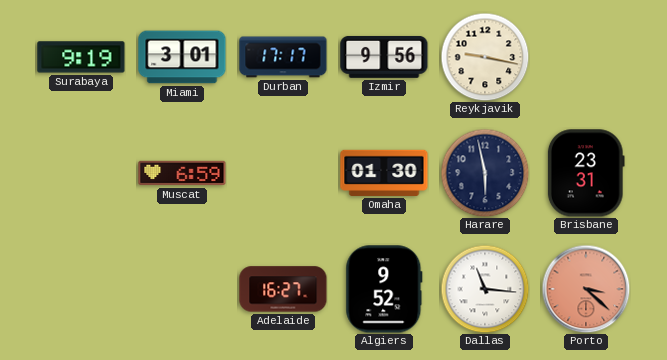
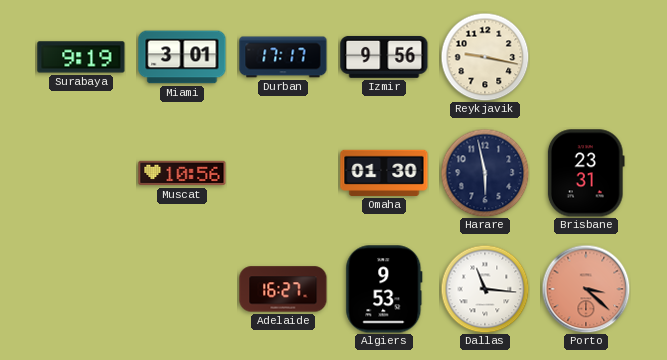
Muscat: 6:59 -> 10:56
Algiers: 9:52 -> 9:53
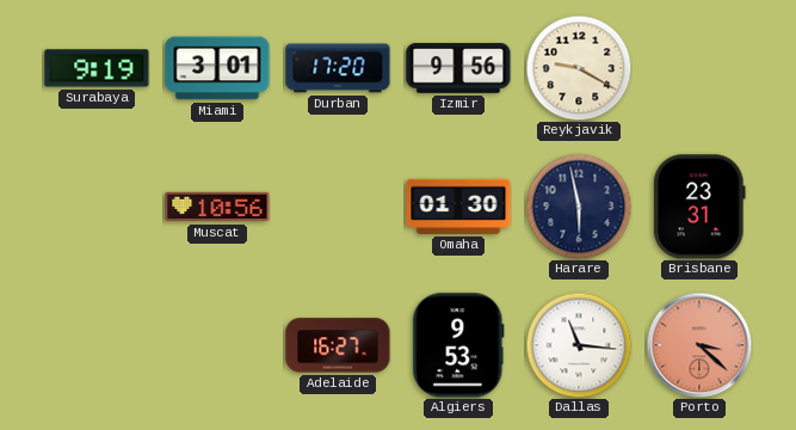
Durban: 17:17 -> 17:20
Reykjavik: 9:17 -> 9:20
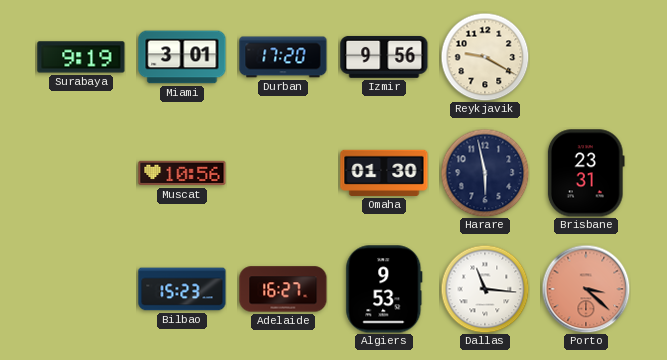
Bilbao: none -> 15:23
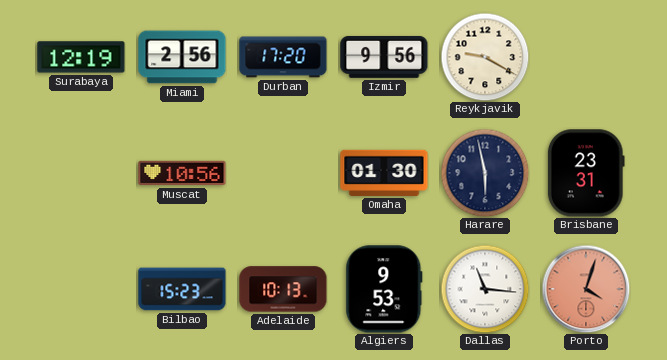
Surabaya: 9:19 -> 12:19
Miami: 3:01 -> 2:56
Adelaide: 16:27 -> 10:13
Porto: 3:22 -> 4:03
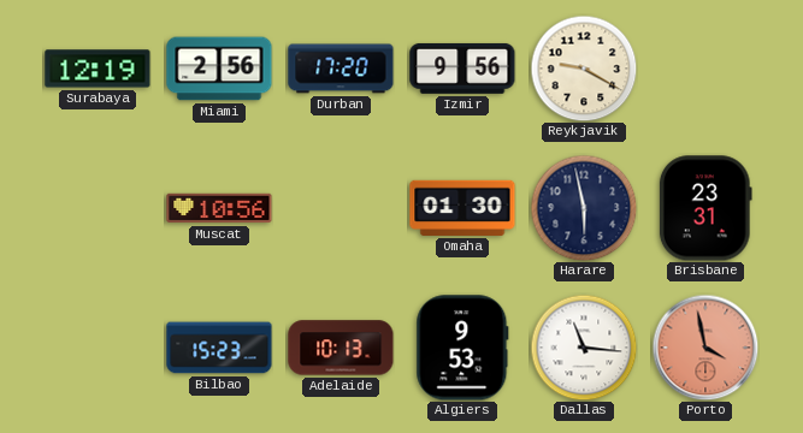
Porto: 4:03 -> 3:58
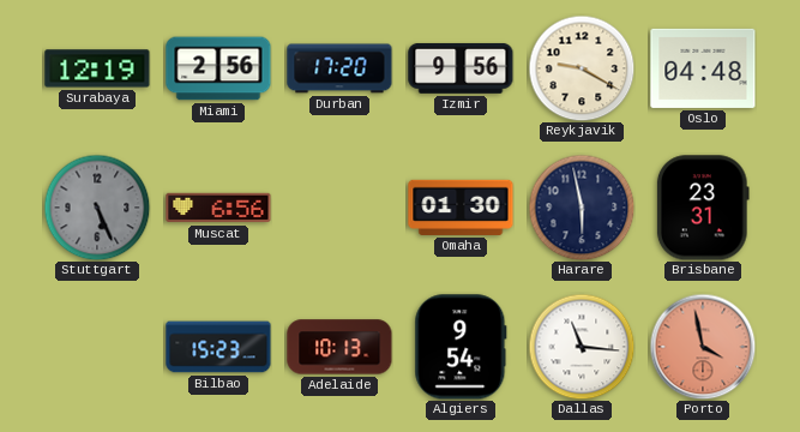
Oslo: none -> 04:48
Stuttgart: none -> 5:26
Muscat: 10:56 -> 6:56
Algiers: 9:53 -> 9:54
